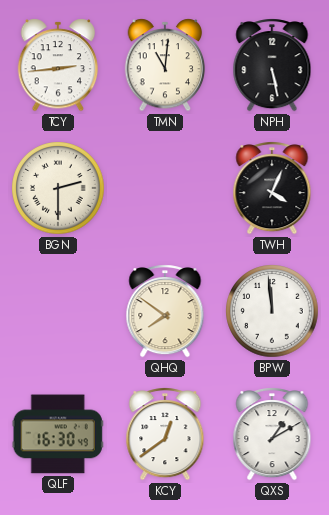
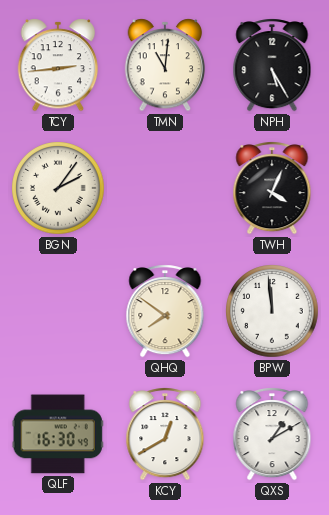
NPH: 5:28 -> 5:25
BGN: 2:30 -> 2:06
KCY: 12:39 -> 12:40
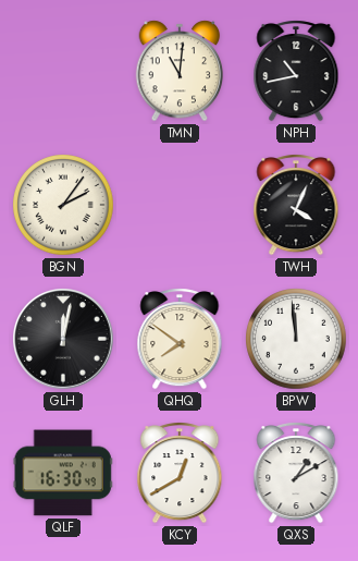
TCY: 2:44 -> none
NPH: 5:25 -> 10:43
GLH: none -> 12:02
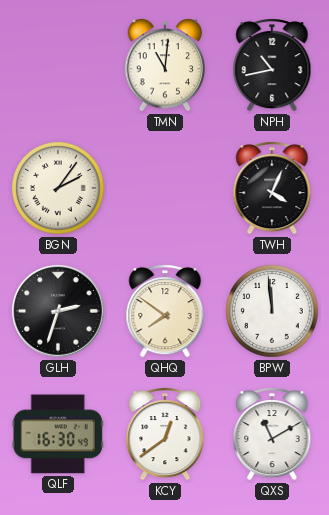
GLH: 12:02 -> 2:33
KCY: 12:40 -> 12:39
QXS: 1:10 -> 11:10
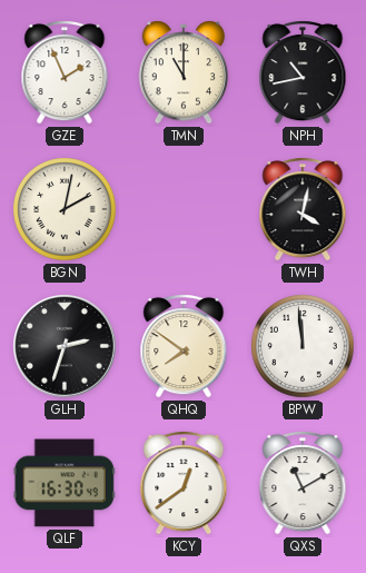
GZE: none -> 1:56
TMN: 11:01 -> 11:00
BGN: 2:06 -> 2:02
TWH: 4:04 -> 4:02
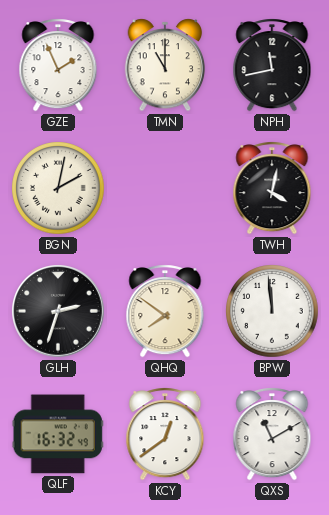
NPH: 10:43 -> 11:43
QLF: 16:30 -> 16:32
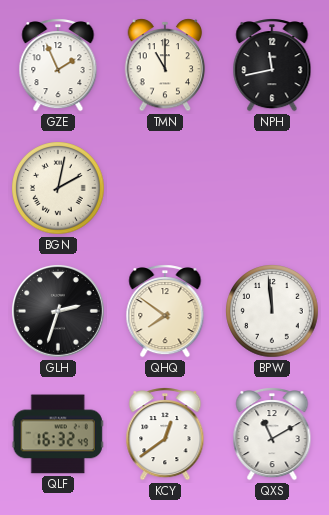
TWH: 4:02 -> none
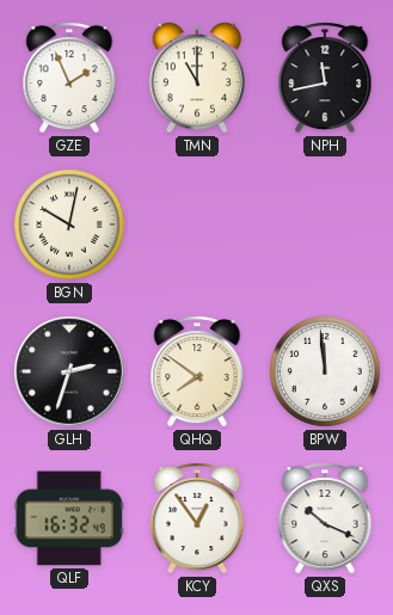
BGN: 2:02 -> 10:02
KCY: 12:39 -> 12:54
QXS: 11:10 -> 10:19
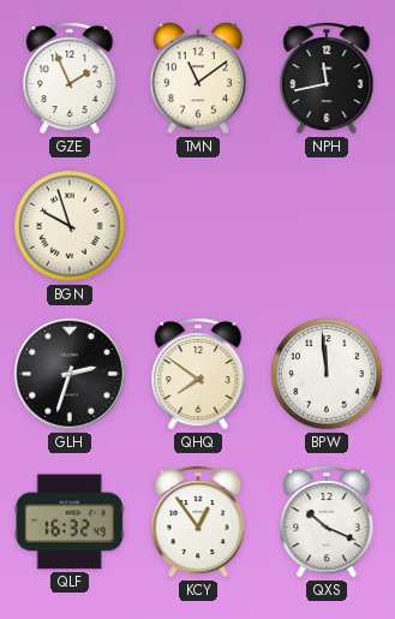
TMN: 11:00 -> 11:09
BGN: 10:02 -> 9:57
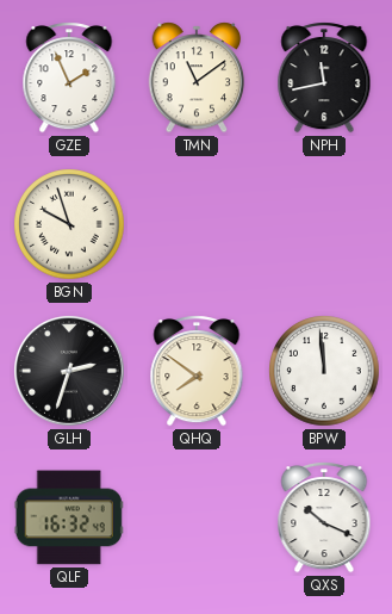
KCY: 12:54 -> none
